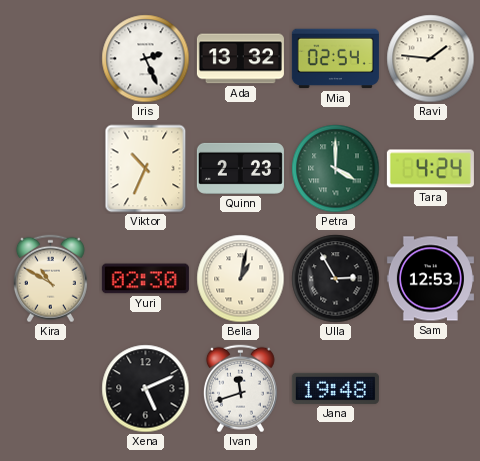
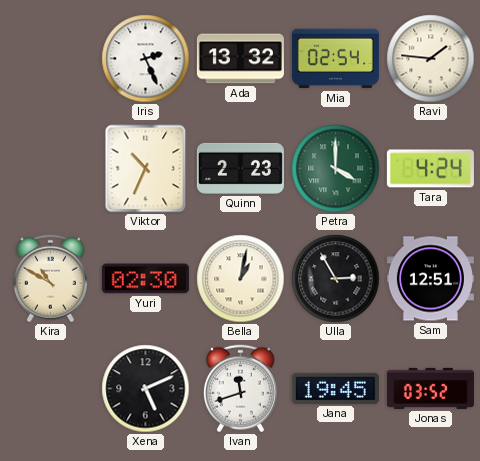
Sam: 12:53 -> 12:51
Jana: 19:48 -> 19:45
Jonas: none -> 03:52
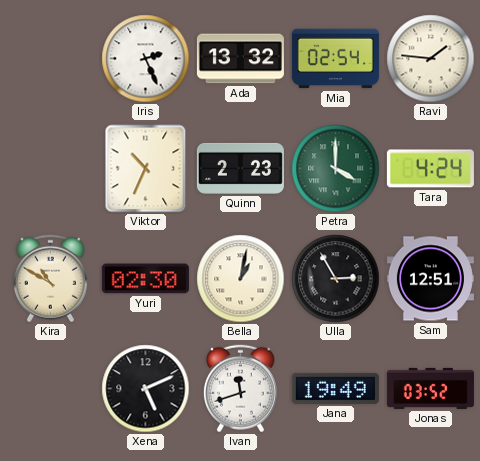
Jana: 19:45 -> 19:49
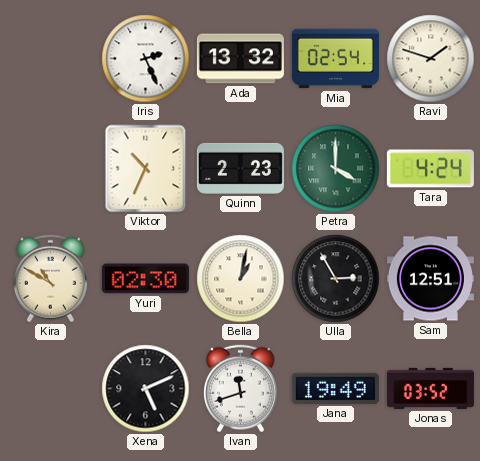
Ravi: 1:46 -> 1:48
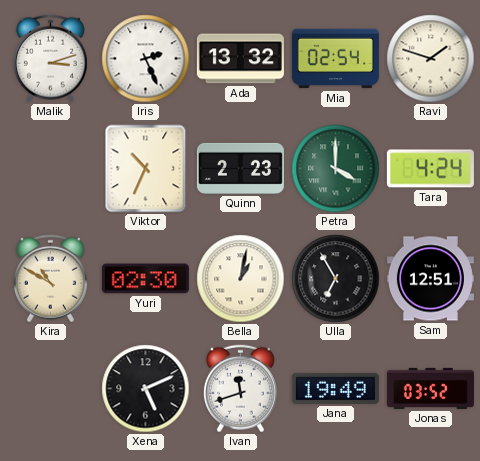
Malik: none -> 3:12
Ulla: 2:55 -> 6:55
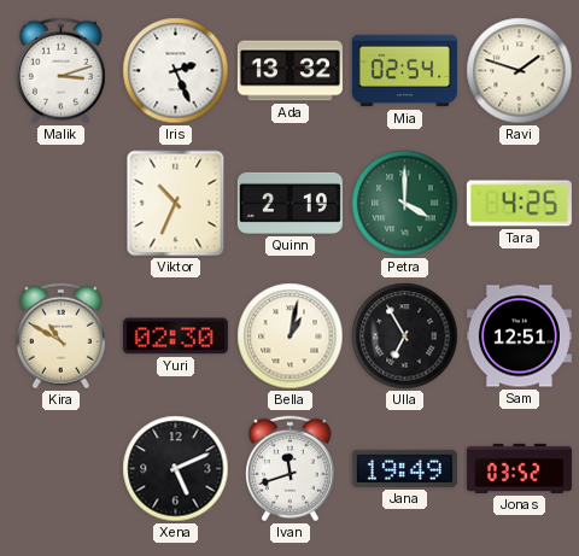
Quinn: 2:23 -> 2:19
Tara: 4:24 -> 4:25
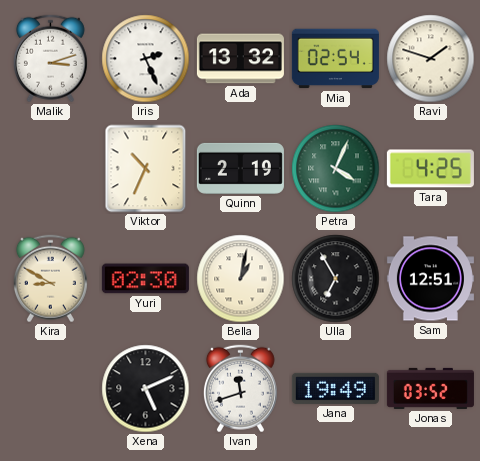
Petra: 4:00 -> 4:04
Kira: 10:50 -> 8:50
